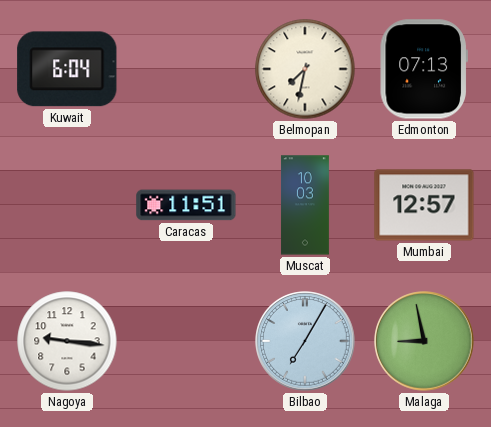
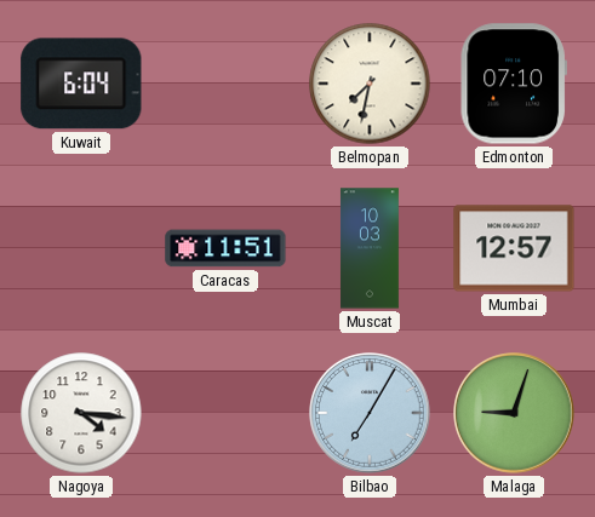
Edmonton: 07:13 -> 07:10
Nagoya: 9:16 -> 4:16
Malaga: 8:58 -> 9:03
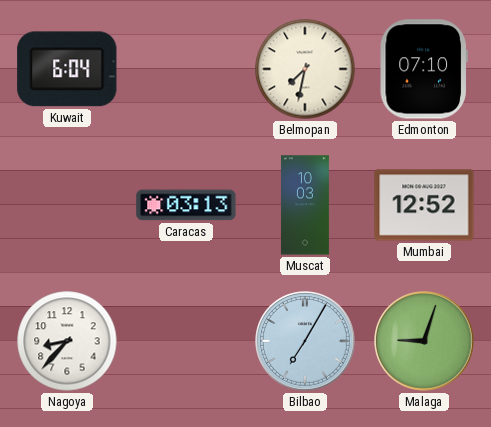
Caracas: 11:51 -> 03:13
Mumbai: 12:57 -> 12:52
Nagoya: 4:16 -> 8:37
